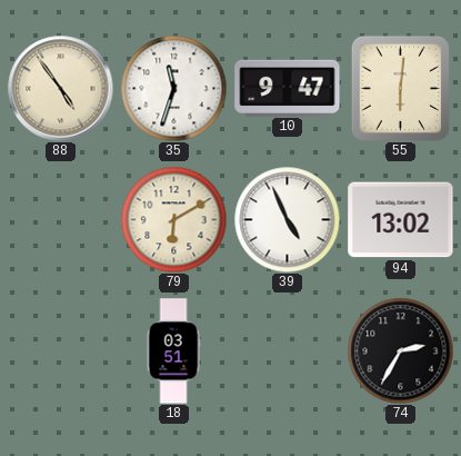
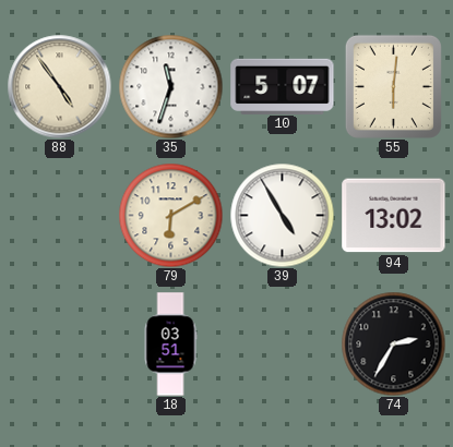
10: 9:47 -> 5:07
39: 4:56 -> 4:55
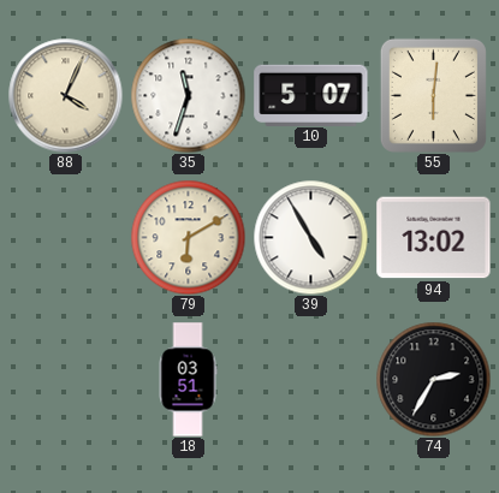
88: 4:54 -> 4:04
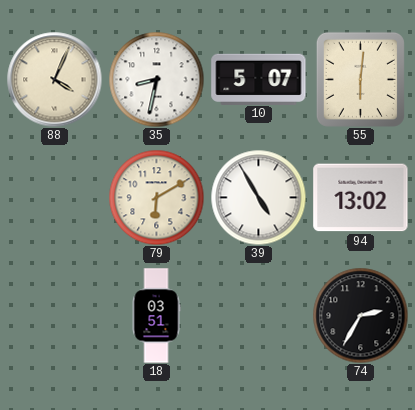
35: 11:33 -> 8:32
